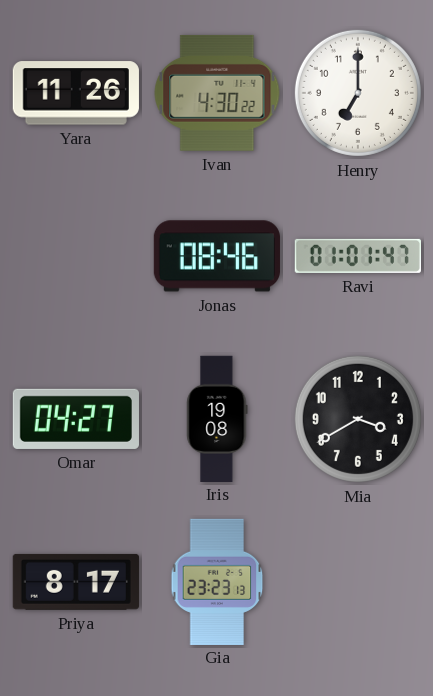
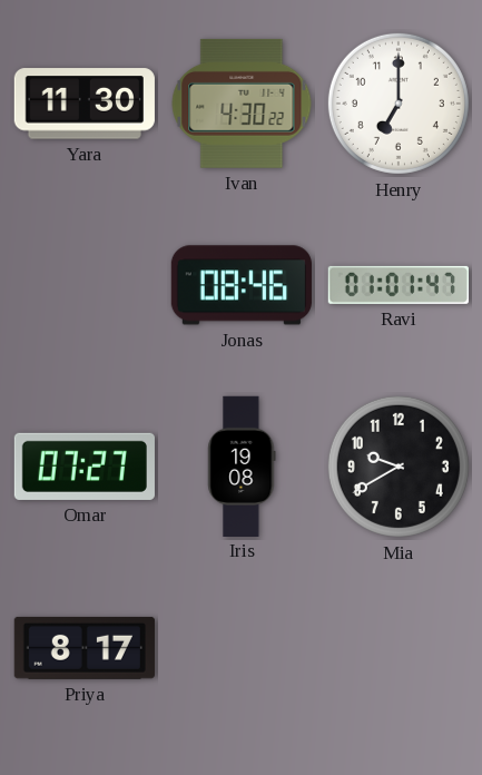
Yara: 11:26 -> 11:30
Omar: 04:27 -> 07:27
Mia: 3:40 -> 9:40
Gia: 23:23 -> none
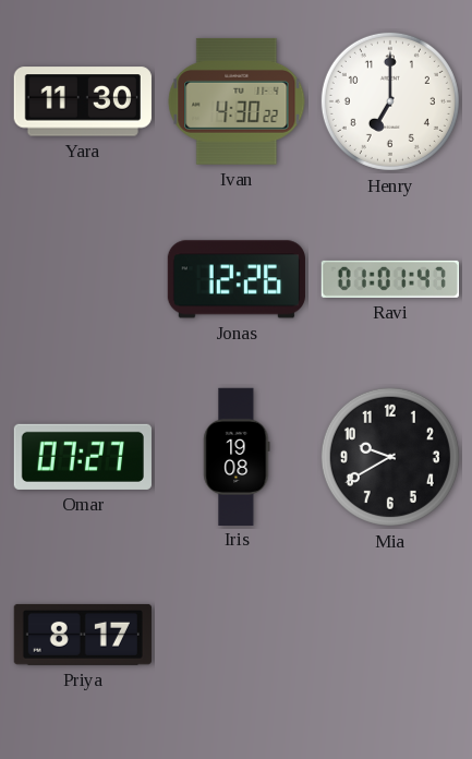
Jonas: 08:46 -> 12:26
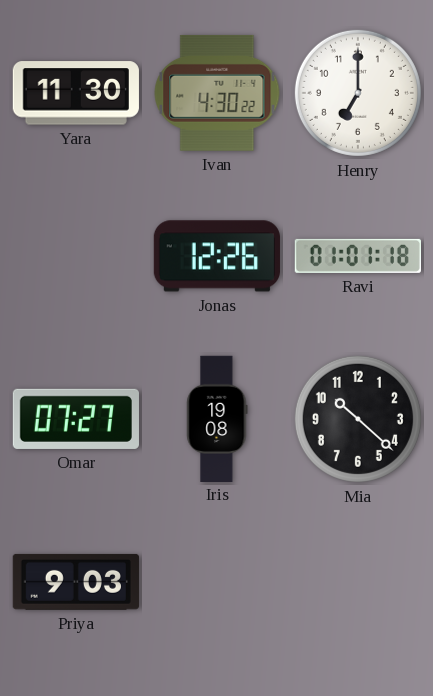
Ravi: 01:01:47 -> 01:01:18
Mia: 9:40 -> 10:22
Priya: 8:17 -> 9:03
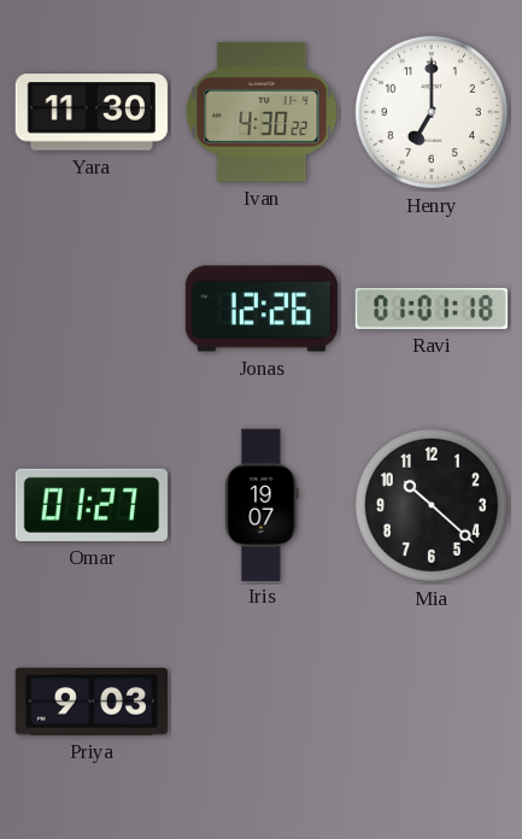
Omar: 07:27 -> 01:27
Iris: 19:08 -> 19:07
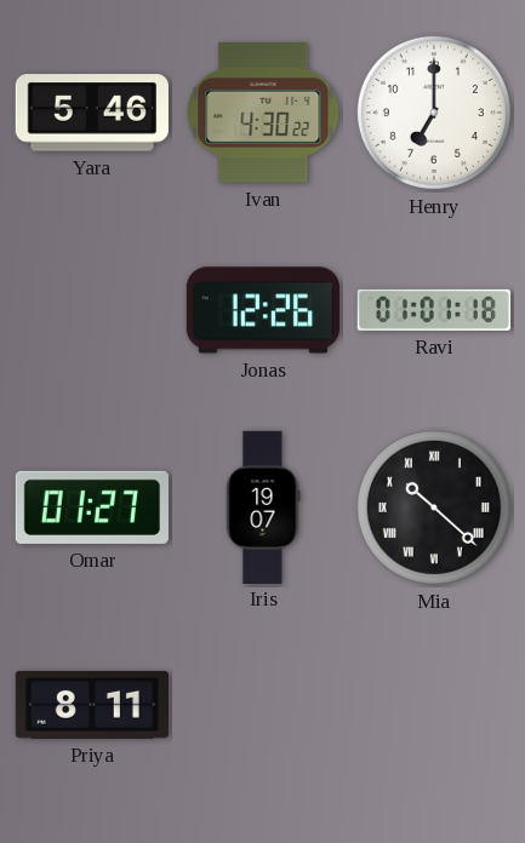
Yara: 11:30 -> 5:46
Mia numerals: Arabic -> Roman
Priya: 9:03 -> 8:11
